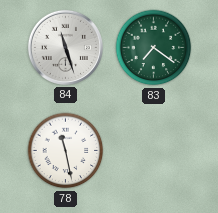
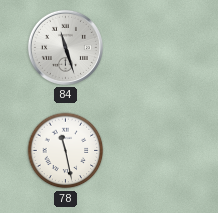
83: 7:21 -> none
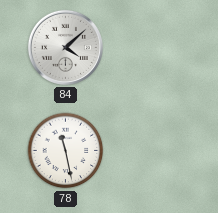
84: 11:27 -> 4:08
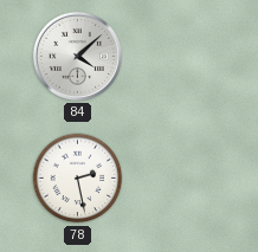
78: 11:28 -> 2:28
